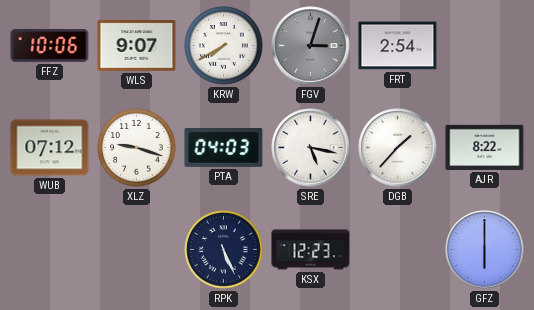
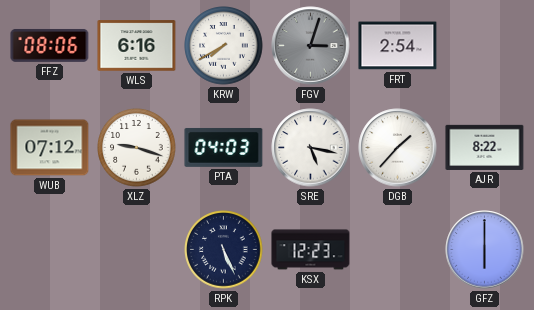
FFZ: 10:06 -> 08:06
WLS: 9:07 -> 6:16
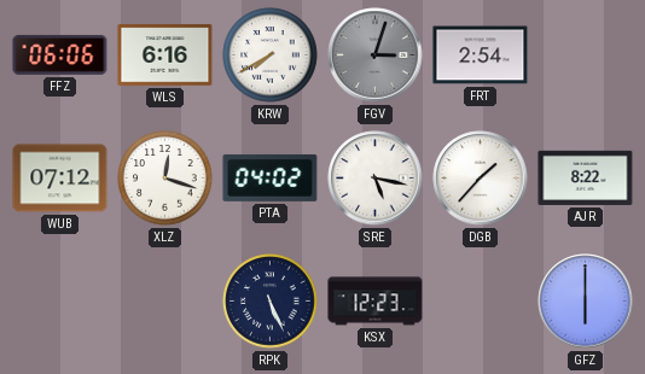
FFZ: 08:06 -> 06:06
XLZ: 9:18 -> 12:18
PTA: 04:03 -> 04:02
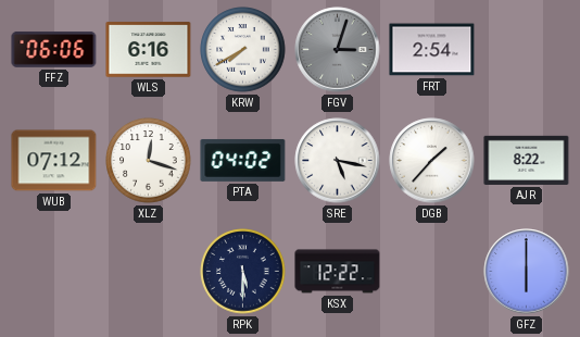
RPK: 5:26 -> 5:30
KSX: 12:23 -> 12:22
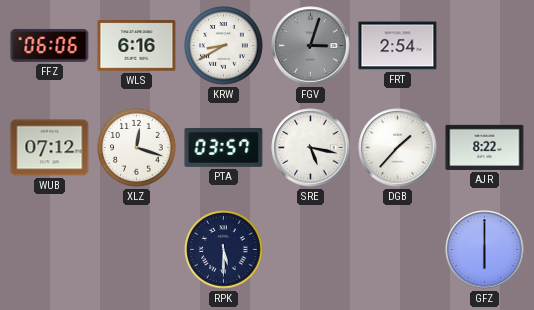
KRW: 7:40 -> 8:40
PTA: 04:02 -> 03:57
KSX: 12:22 -> none
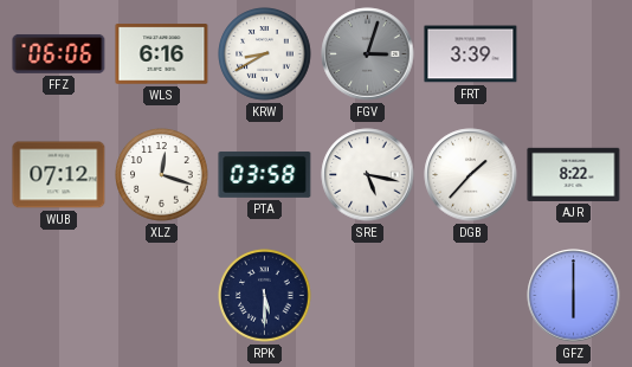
FRT: 2:54 -> 3:39
PTA: 03:57 -> 03:58
